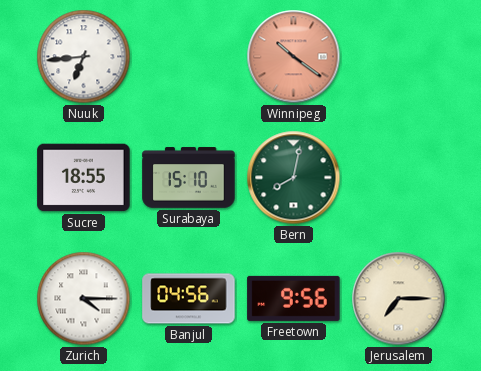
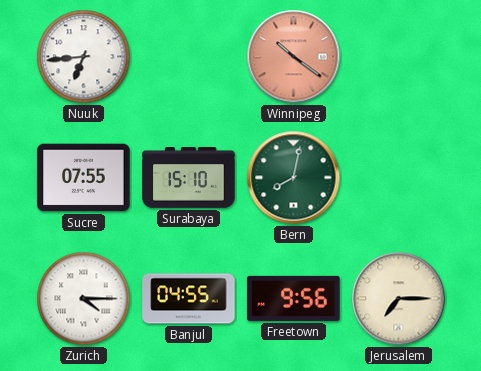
Sucre: 18:55 -> 07:55
Banjul: 04:56 -> 04:55
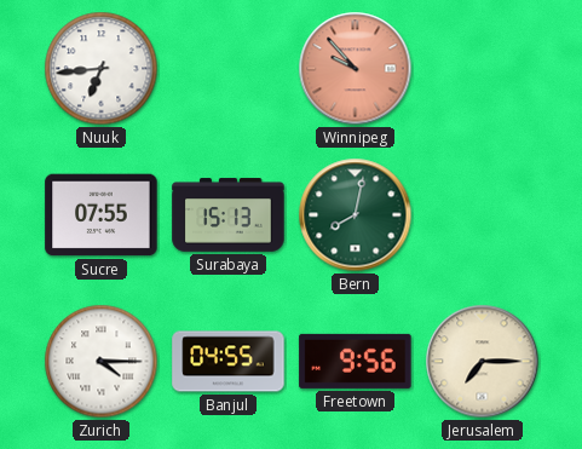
Winnipeg: 10:21 -> 9:53
Surabaya: 15:10 -> 15:13
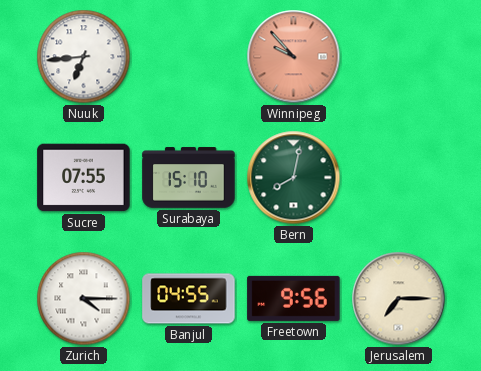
Surabaya: 15:13 -> 15:10
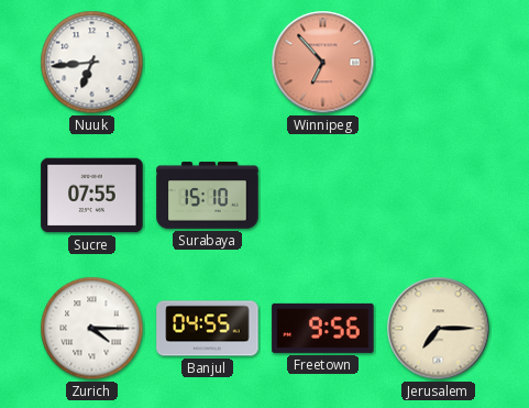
Winnipeg: 9:53 -> 6:53
Bern: 8:02 -> none
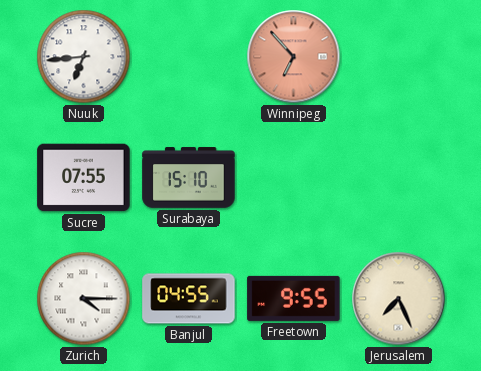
Freetown: 9:56 -> 9:55
Jerusalem: 7:15 -> 7:26
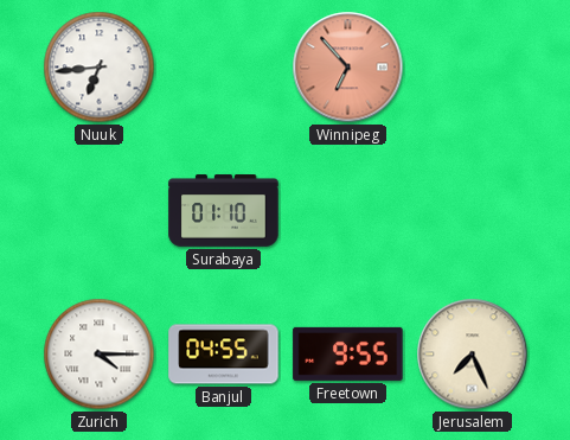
Sucre: 07:55 -> none
Surabaya: 15:10 -> 01:10
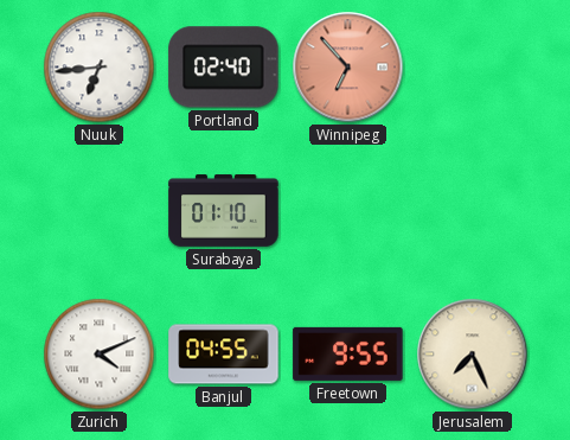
Portland: none -> 02:40
Zurich: 4:15 -> 4:11
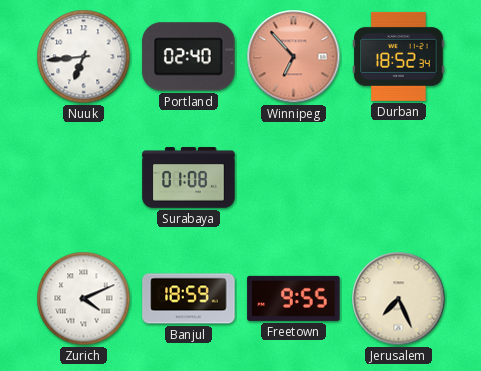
Durban: none -> 18:52
Surabaya: 01:10 -> 01:08
Banjul: 04:55 -> 18:59
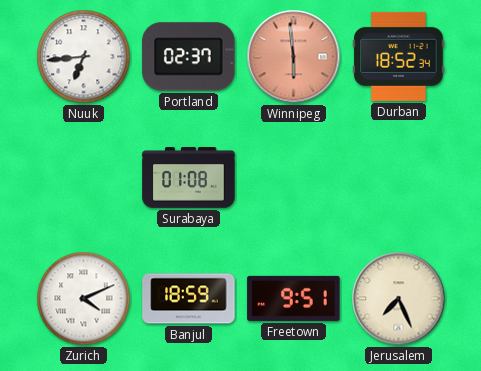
Portland: 02:40 -> 02:37
Winnipeg: 6:53 -> 5:59
Freetown: 9:55 -> 9:51
